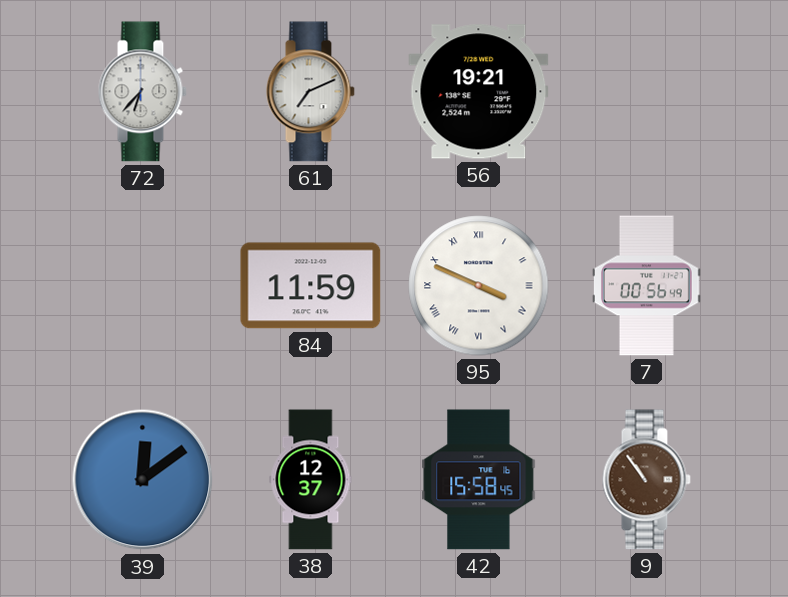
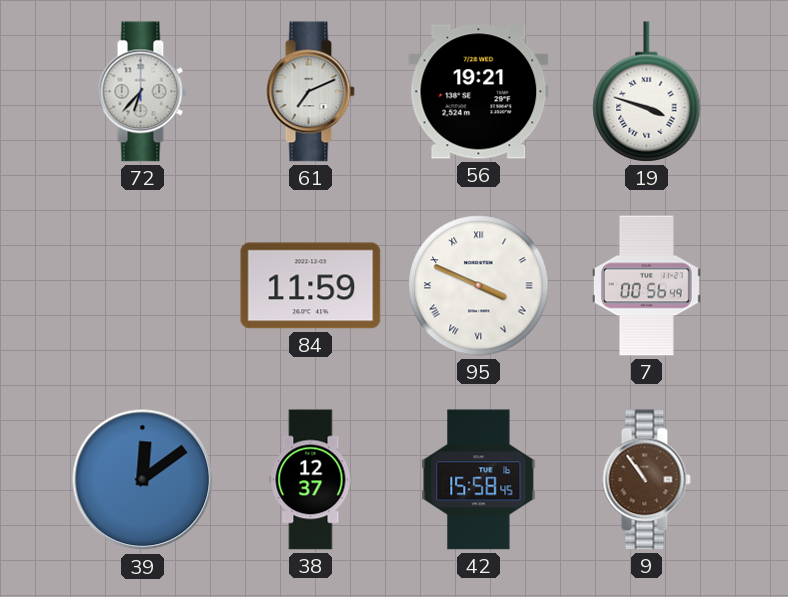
19: none -> 3:48
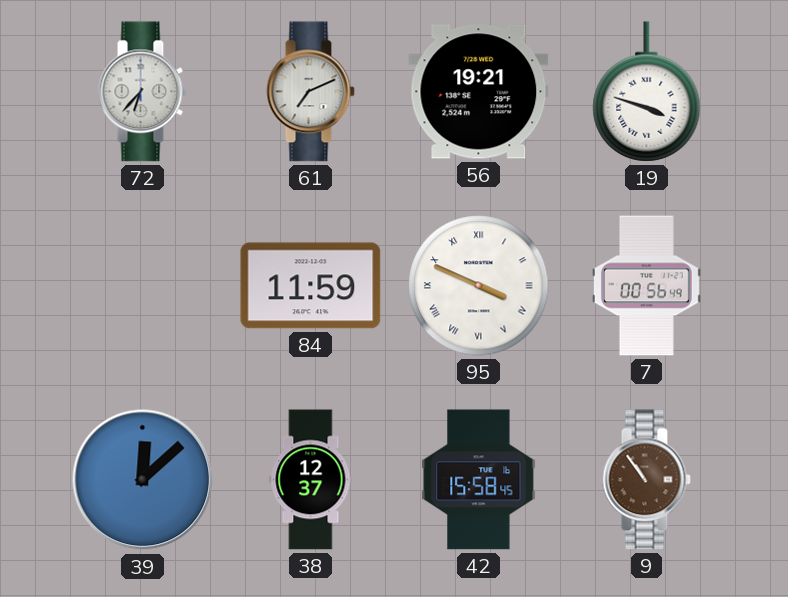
39: 12:09 -> 12:08
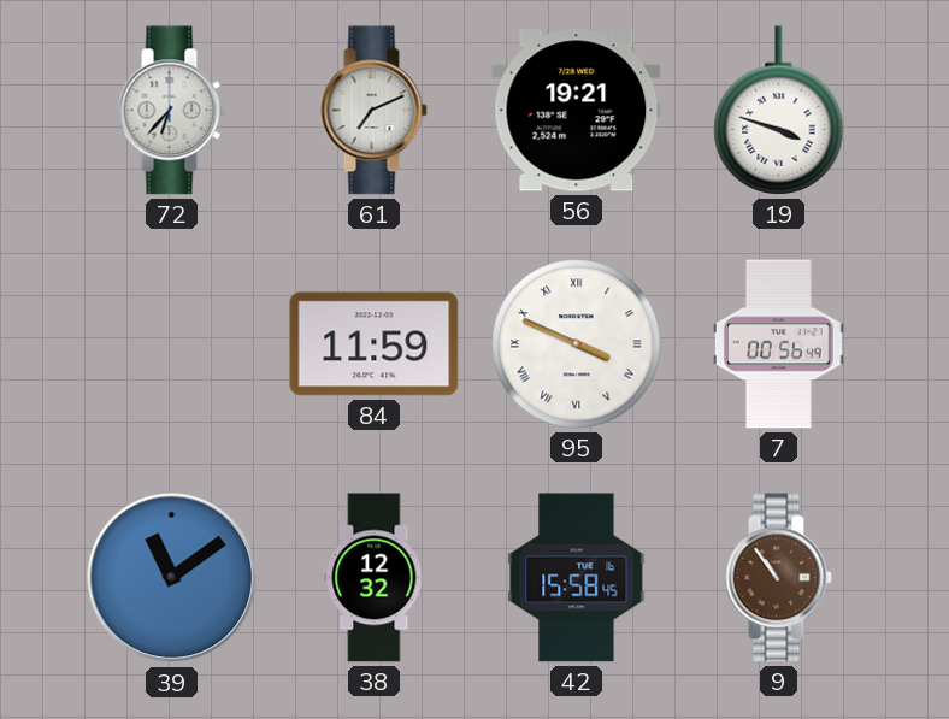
39: 12:08 -> 11:09
38: 12:37 -> 12:32
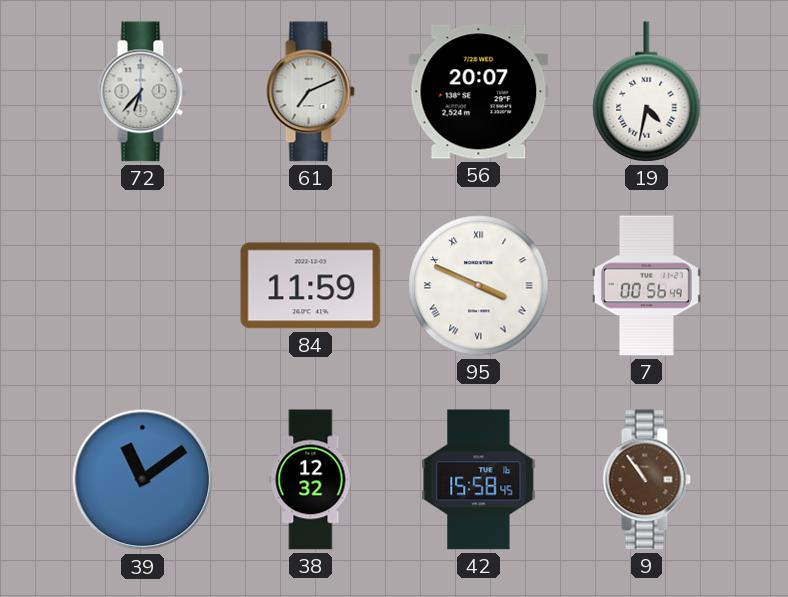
56: 19:21 -> 20:07
19: 3:48 -> 4:32
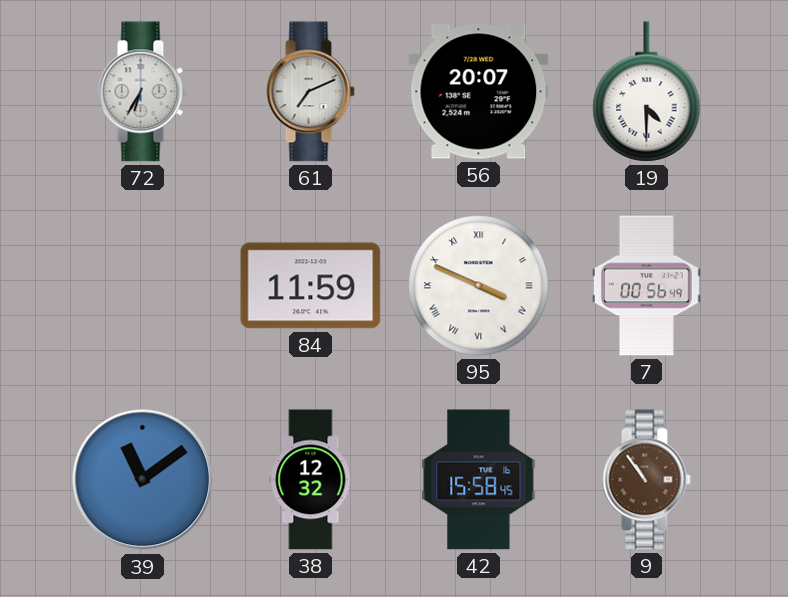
72: 6:37 -> 6:35
19: 4:32 -> 4:30
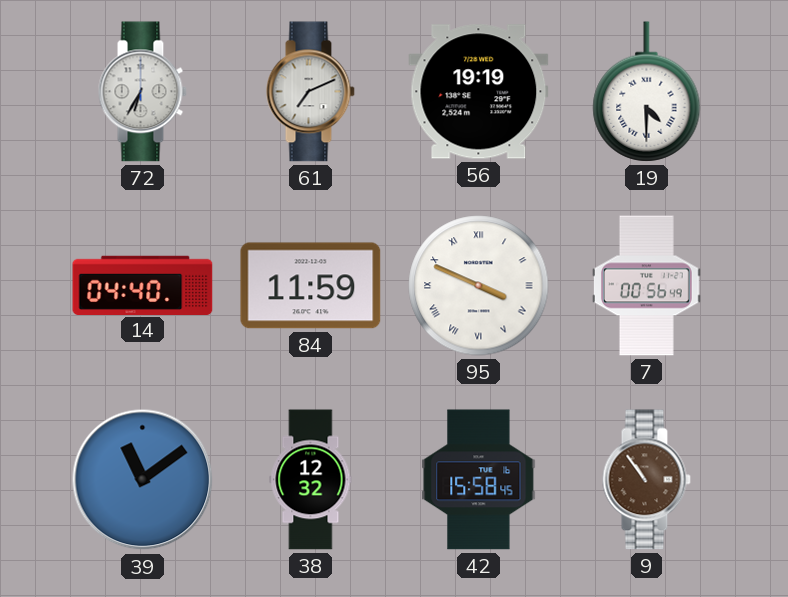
56: 20:07 -> 19:19
14: none -> 04:40
